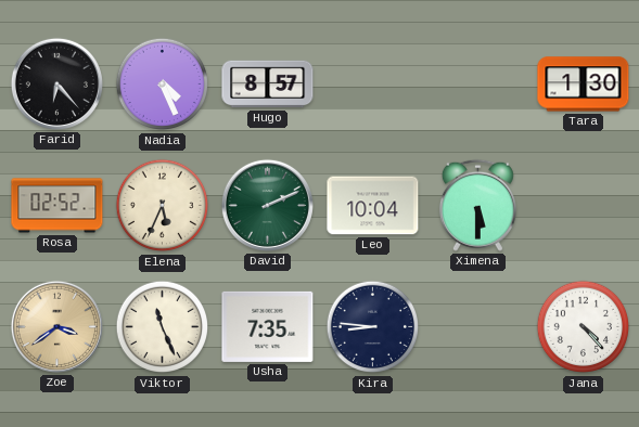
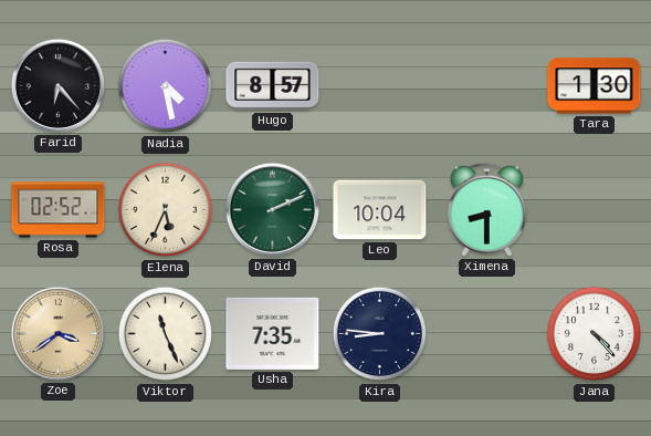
Nadia: 4:26 -> 4:28
Ximena: 5:30 -> 8:30
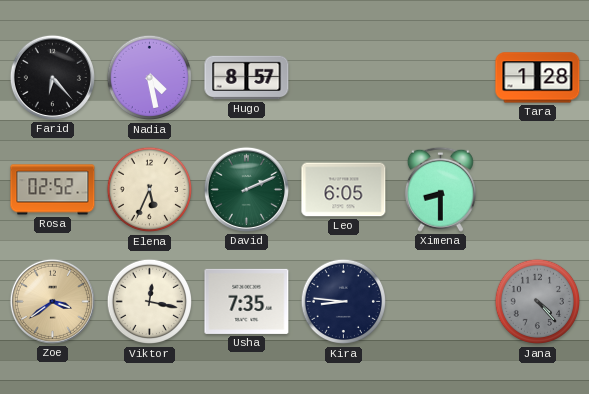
Tara: 1:30 -> 1:28
Leo: 10:04 -> 6:05
Viktor: 11:26 -> 12:17
Jana dial: white -> grey
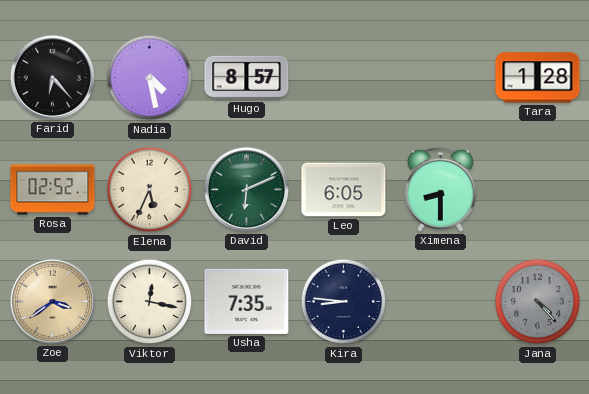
David: 2:11 -> 6:11
